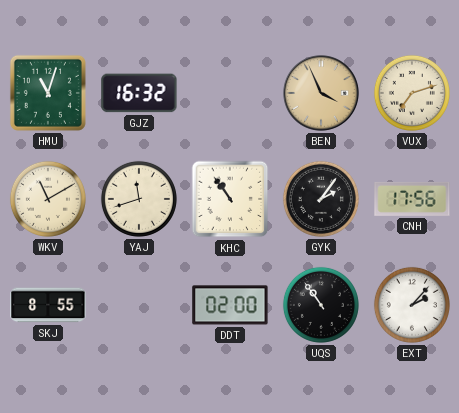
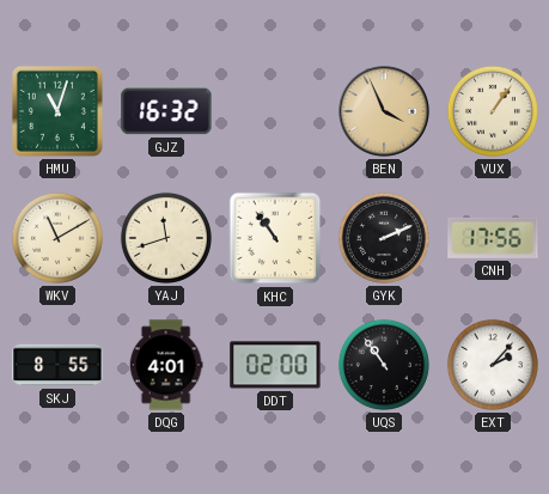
VUX: 7:12 -> 1:06
GYK: 2:06 -> 2:11
DQG: none -> 4:01
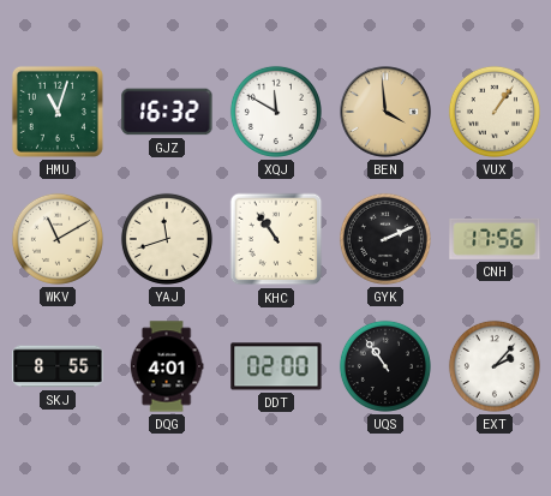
XQJ: none -> 11:50
BEN: 3:56 -> 3:59
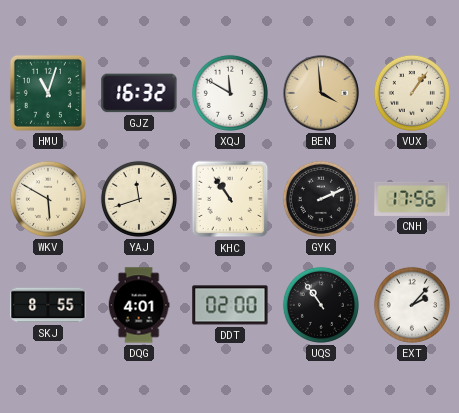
WKV: 11:10 -> 5:50
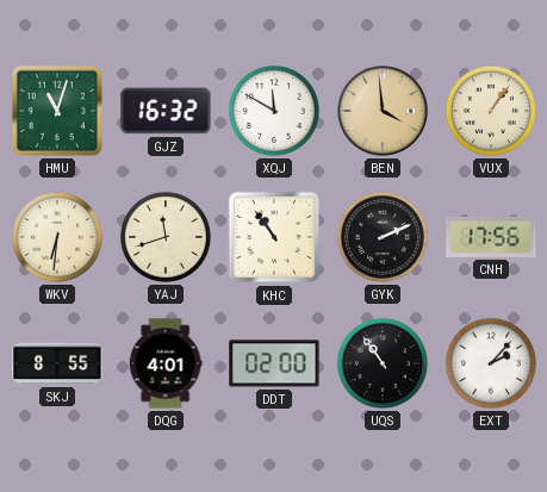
WKV: 5:50 -> 6:31
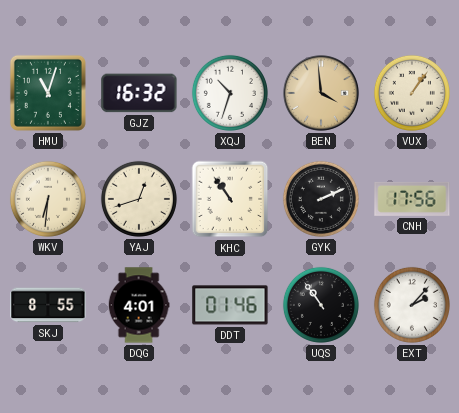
XQJ: 11:50 -> 10:33
YAJ: 11:42 -> 12:42
DDT: 02:00 -> 01:46
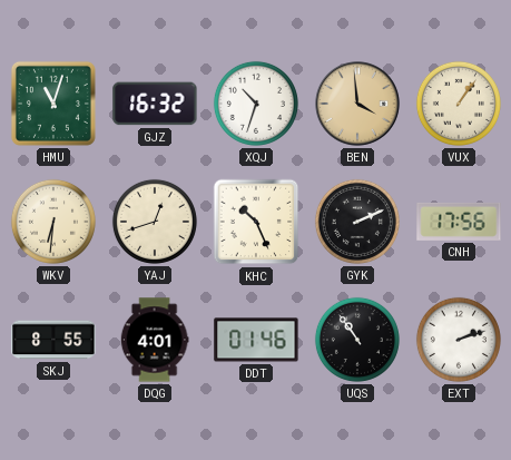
KHC: 10:54 -> 10:26
EXT: 2:07 -> 2:12
